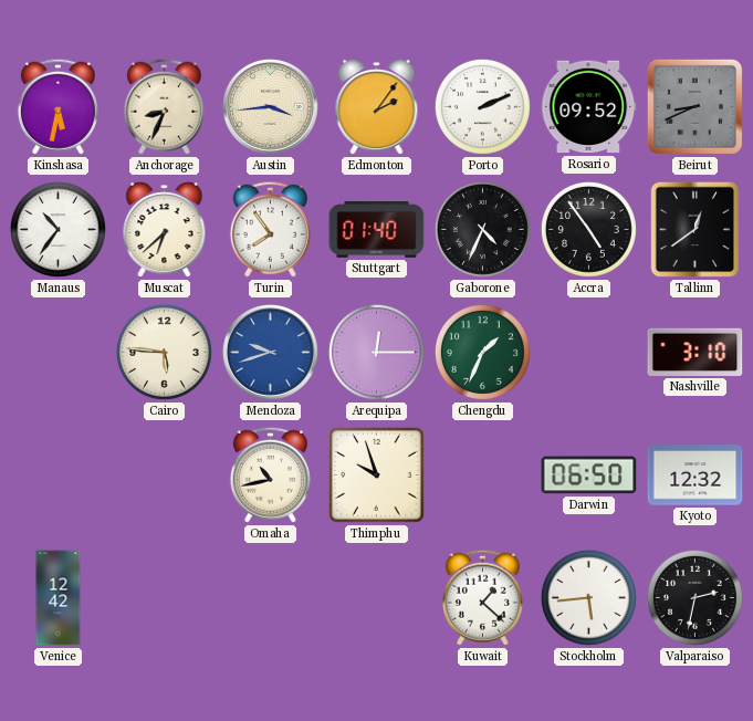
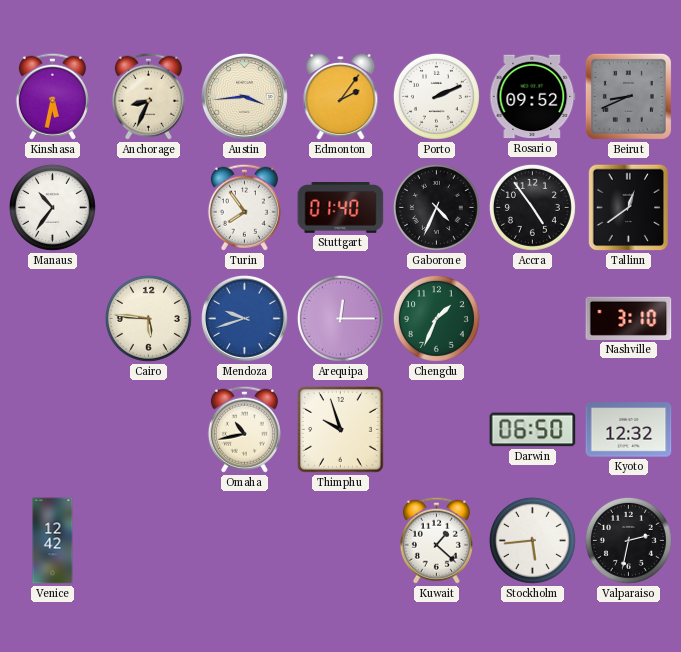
Muscat: 6:38 -> none
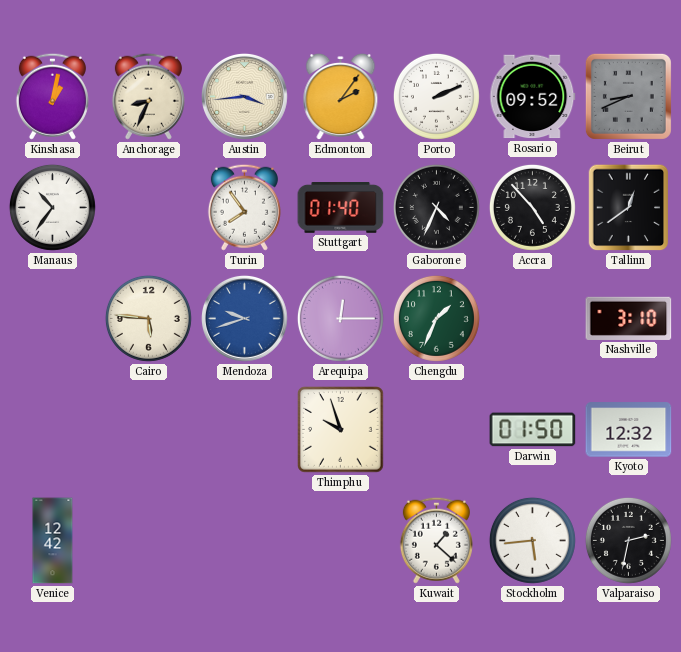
Kinshasa: 5:32 -> 1:02
Accra: 4:54 -> 4:53
Omaha: 10:43 -> none
Darwin: 06:50 -> 01:50
